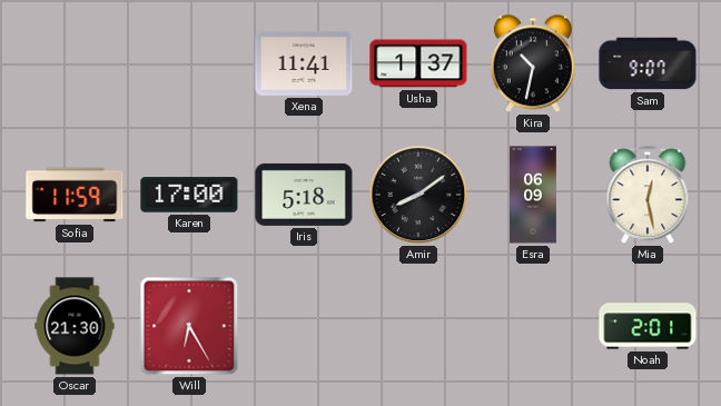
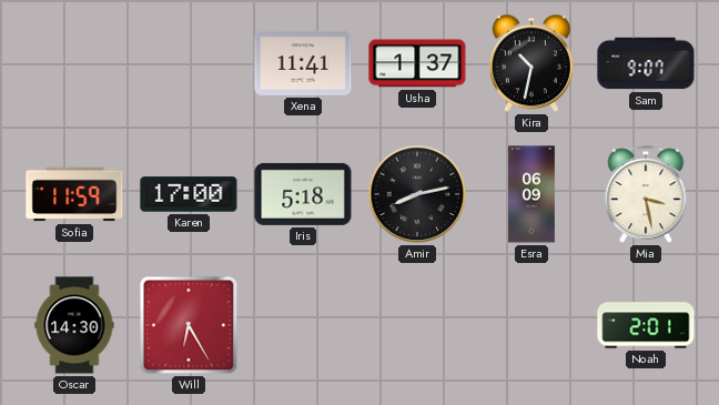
Amir: 8:09 -> 8:13
Mia: 12:28 -> 3:28
Oscar: 21:30 -> 14:30
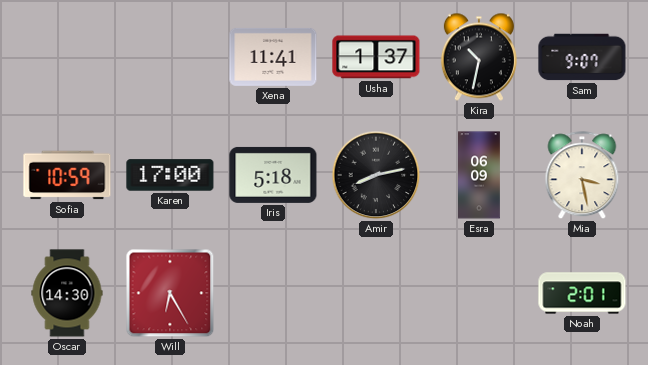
Sofia: 11:59 -> 10:59
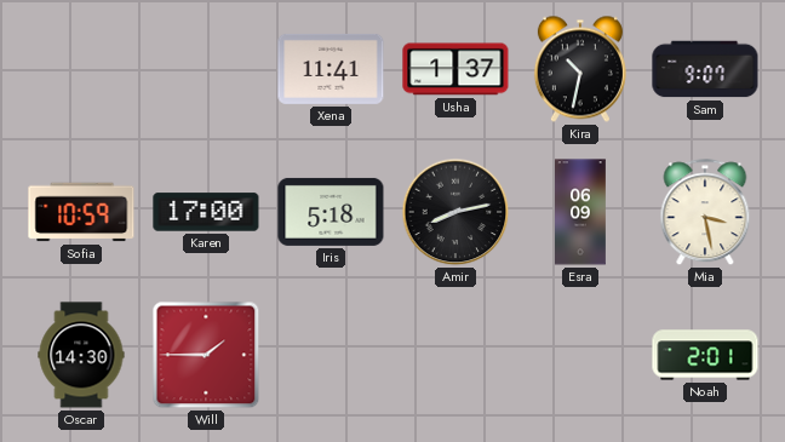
Will: 6:25 -> 1:45
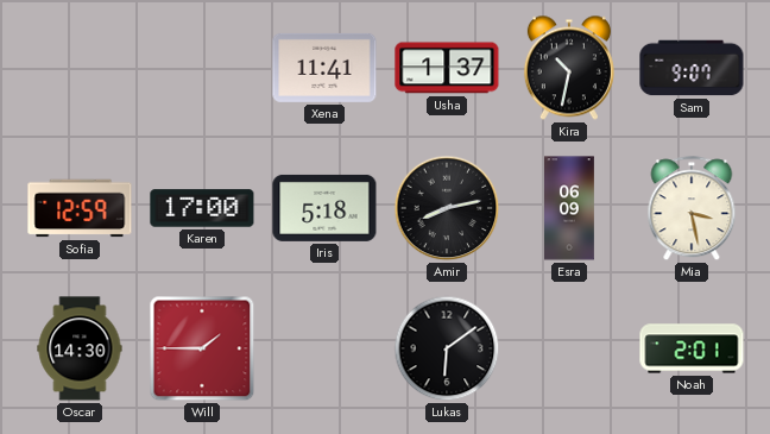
Sofia: 10:59 -> 12:59
Lukas: none -> 6:09
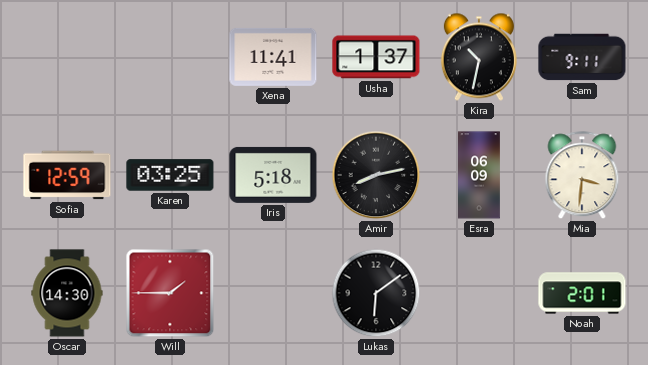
Sam: 9:07 -> 9:11
Karen: 17:00 -> 03:25
Mia: 3:28 -> 3:31
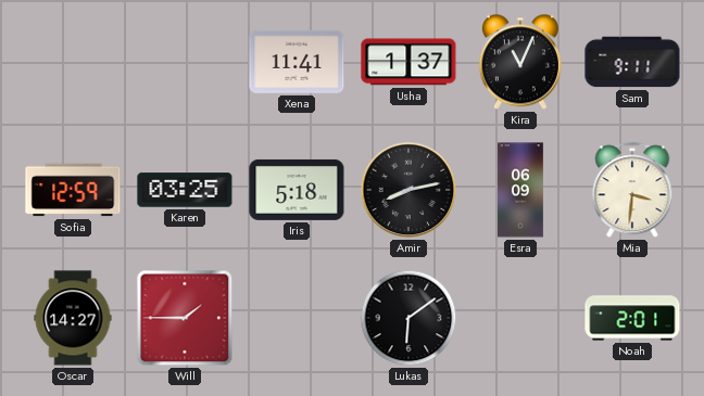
Kira: 10:32 -> 11:04
Oscar: 14:30 -> 14:27
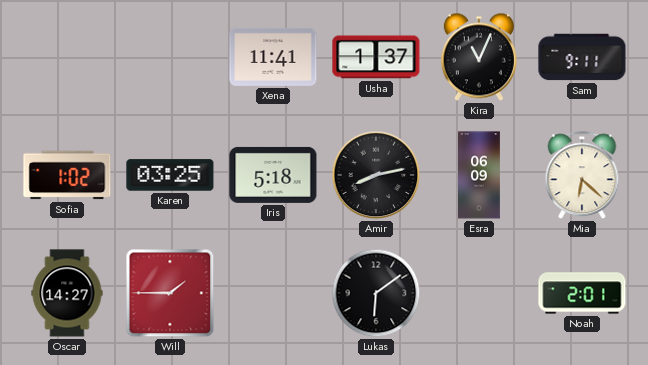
Sofia: 12:59 -> 1:02
Mia: 3:31 -> 6:22
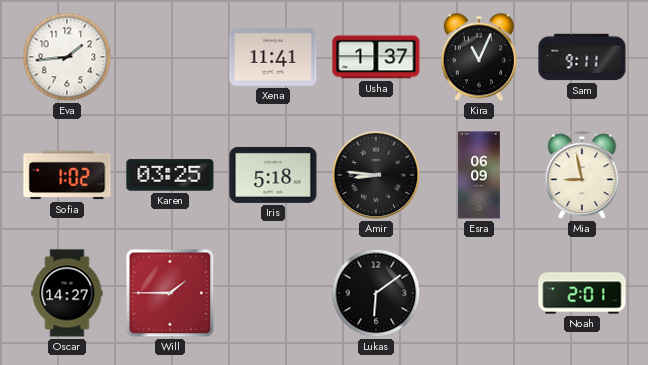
Eva: none -> 1:44
Amir: 8:13 -> 8:46
Mia: 6:22 -> 8:58
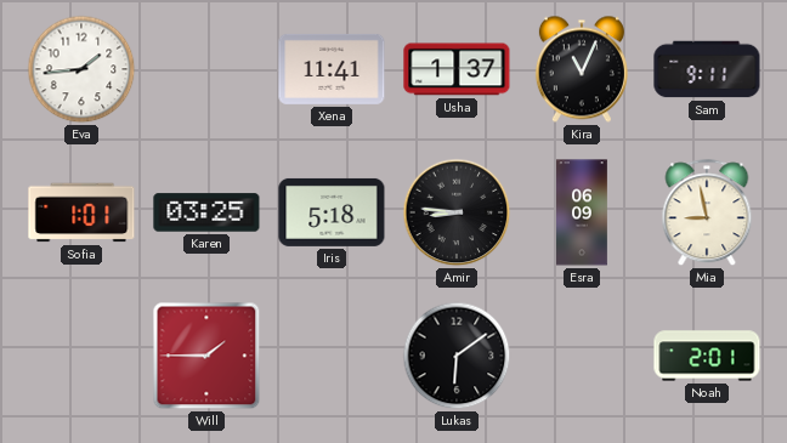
Sofia: 1:02 -> 1:01
Oscar: 14:27 -> none
